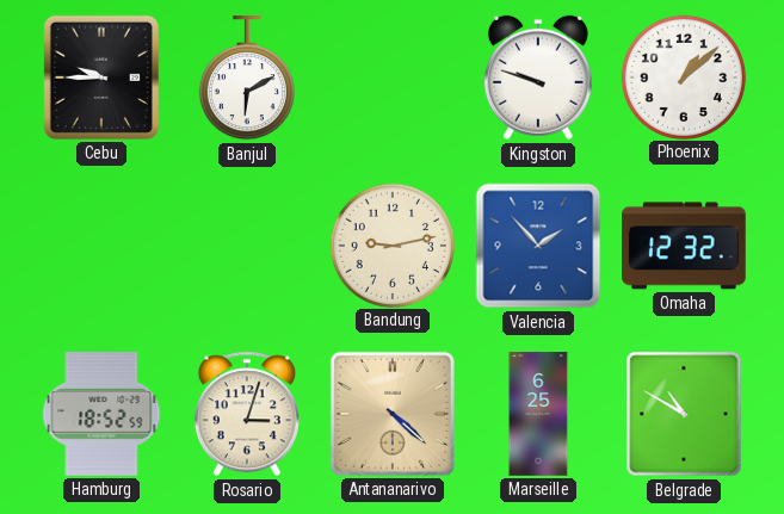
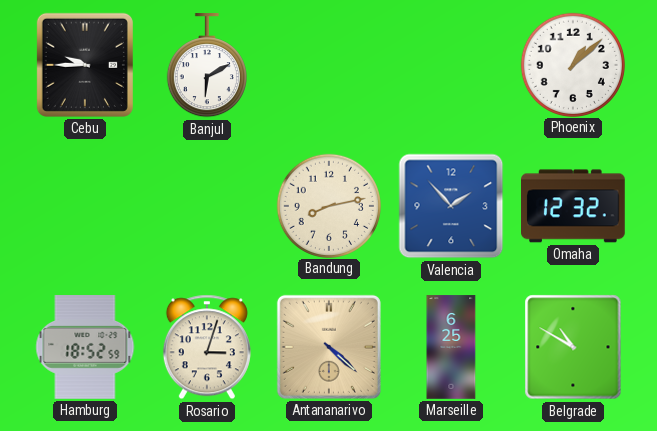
Kingston: 9:48 -> none
Bandung: 9:13 -> 8:13
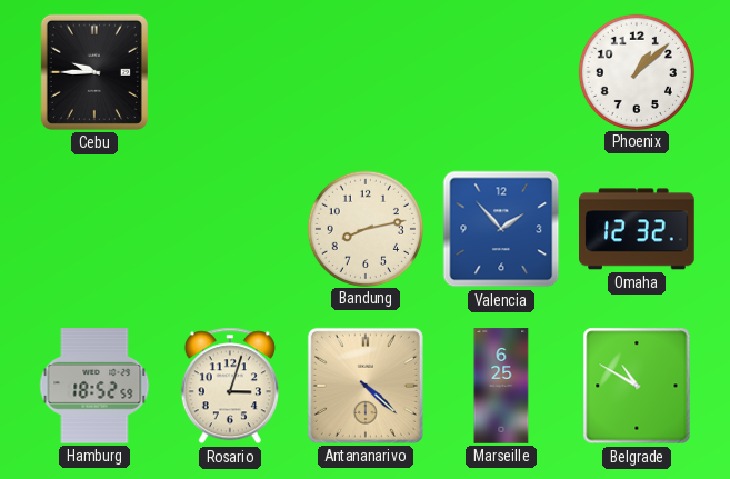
Banjul: 6:10 -> none
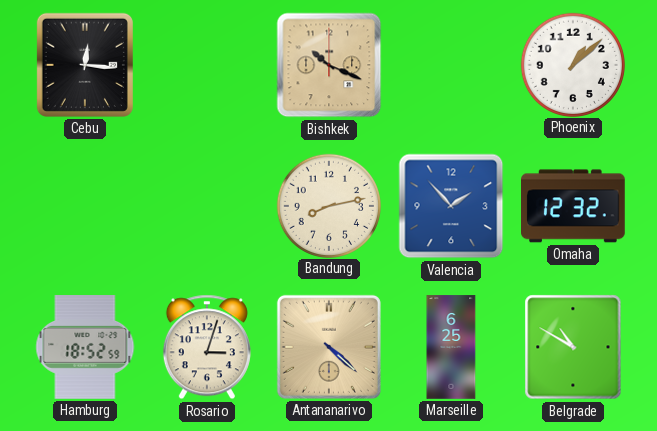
Cebu: 9:45 -> 12:16
Bishkek: none -> 10:19
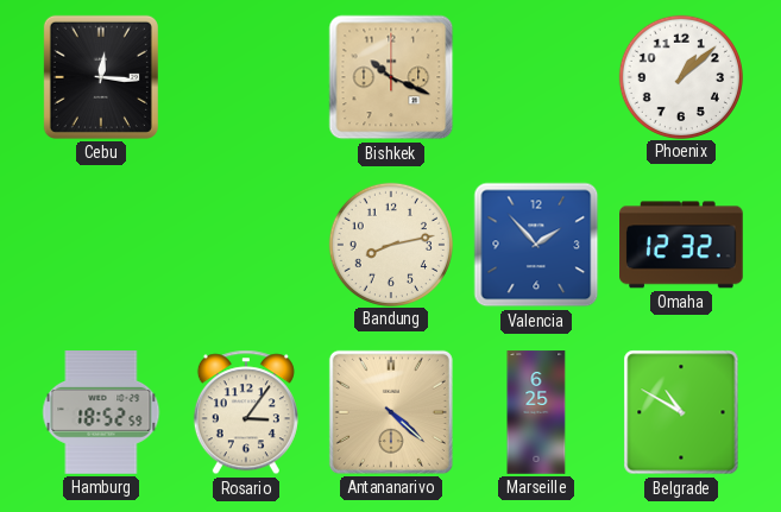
Rosario: 3:03 -> 3:06
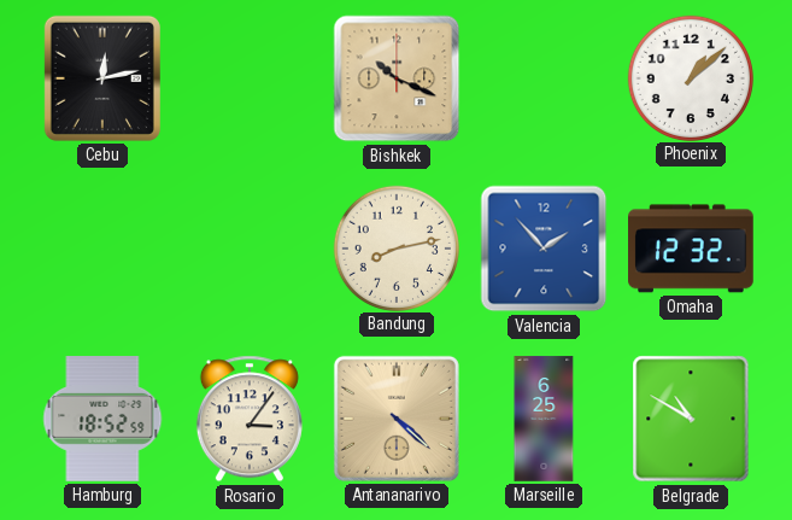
Cebu: 12:16 -> 12:13
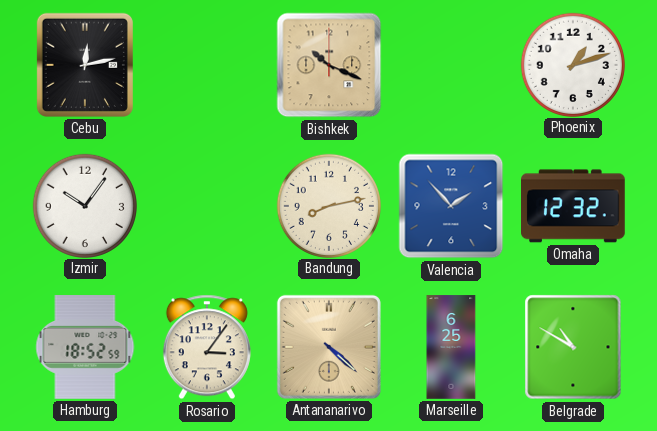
Phoenix: 1:08 -> 1:12
Izmir: none -> 10:06
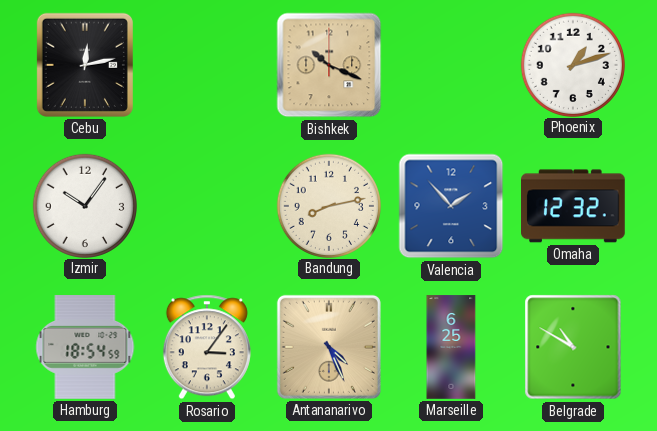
Hamburg: 18:52 -> 18:54
Antananarivo: 4:22 -> 4:26
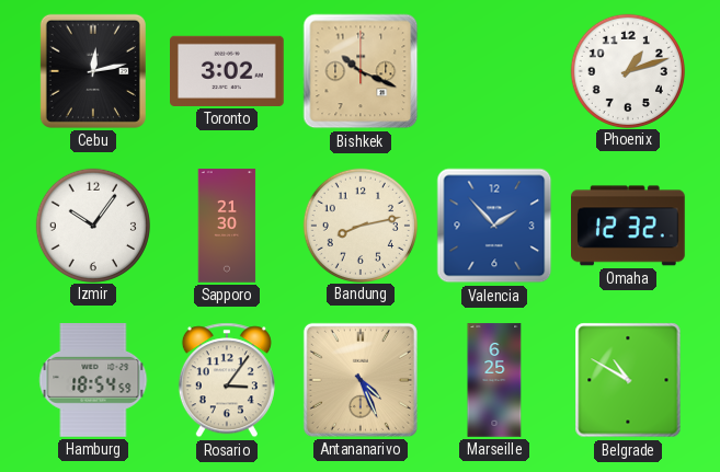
Toronto: none -> 3:02
Sapporo: none -> 21:30
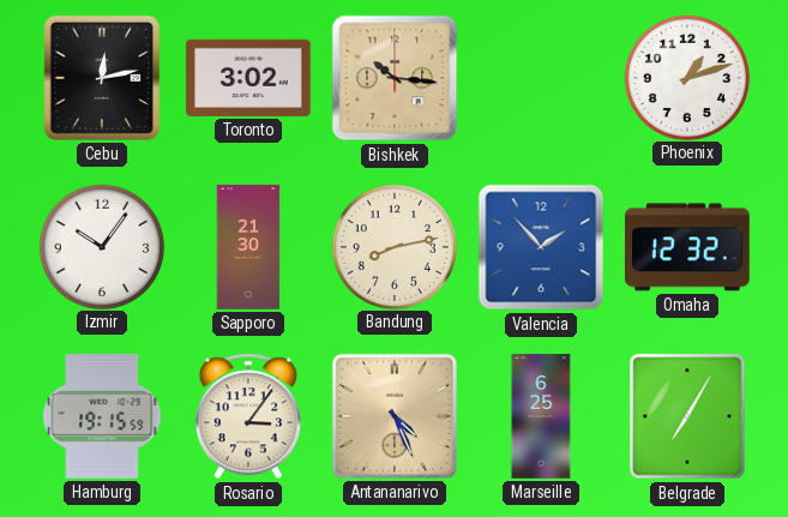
Bishkek: 10:19 -> 10:16
Hamburg: 18:54 -> 19:15
Belgrade: 10:50 -> 7:05
